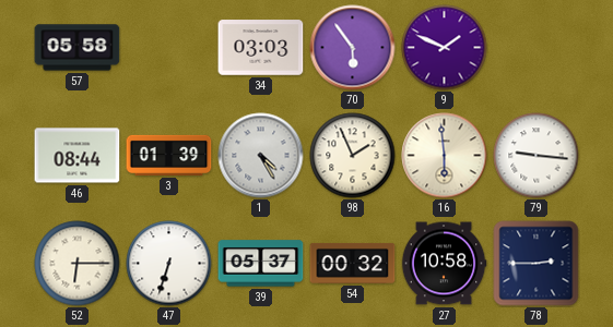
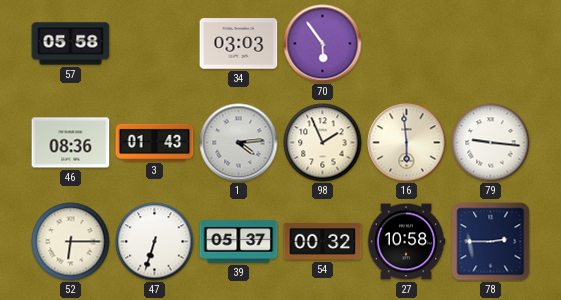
9: 1:49 -> none
46: 08:44 -> 08:36
3: 01:39 -> 01:43
1: 4:25 -> 4:14
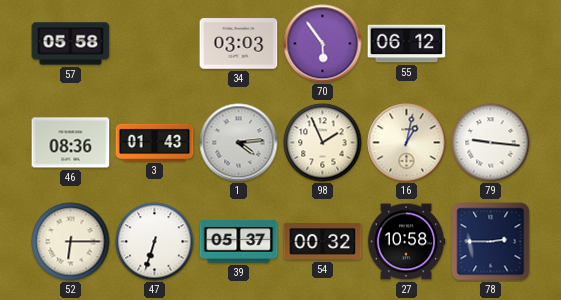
55: none -> 06:12
16: 5:59 -> 1:02
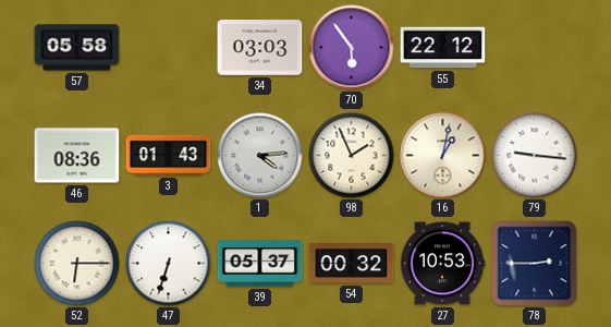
55: 06:12 -> 22:12
27: 10:58 -> 10:53
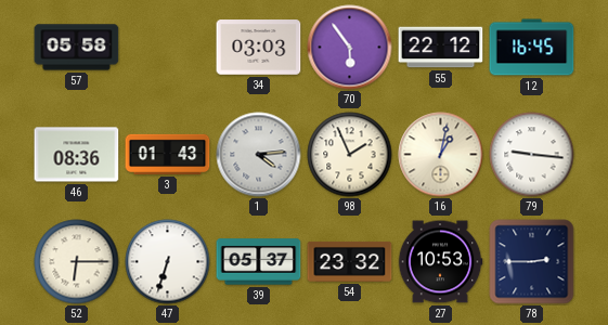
12: none -> 16:45
54: 00:32 -> 23:32
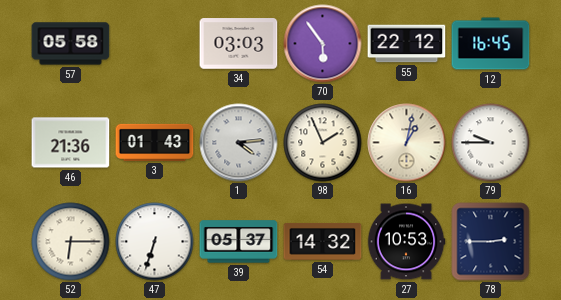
46: 08:36 -> 21:36
79: 9:16 -> 9:45
54: 23:32 -> 14:32
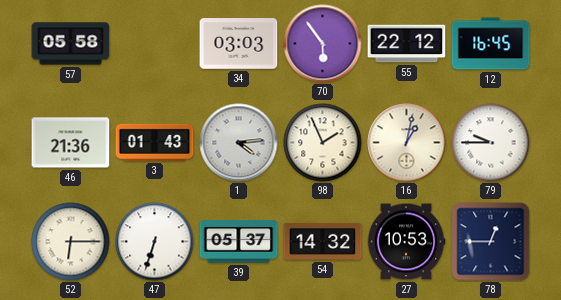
78: 2:45 -> 12:45
